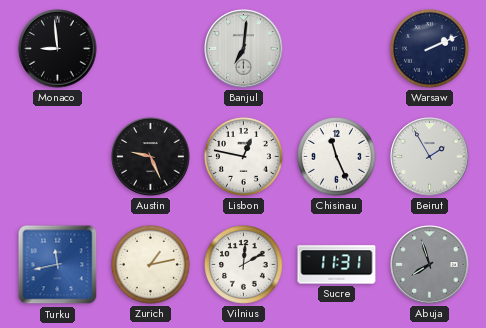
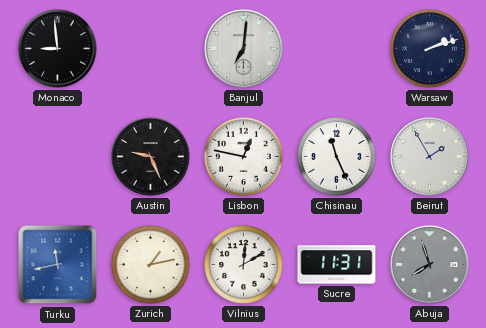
Warsaw: 2:11 -> 2:12
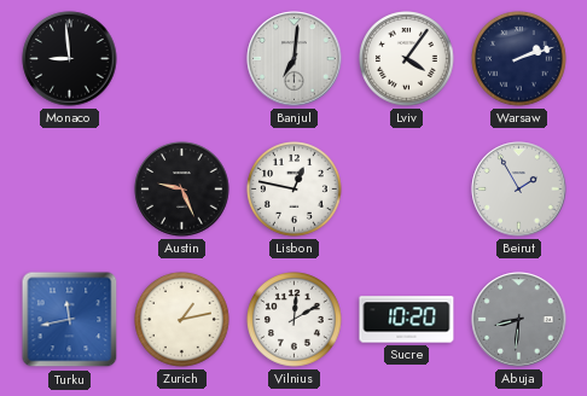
Lviv: none -> 4:06
Chisinau: 11:26 -> none
Sucre: 11:31 -> 10:20
Abuja: 7:57 -> 8:31
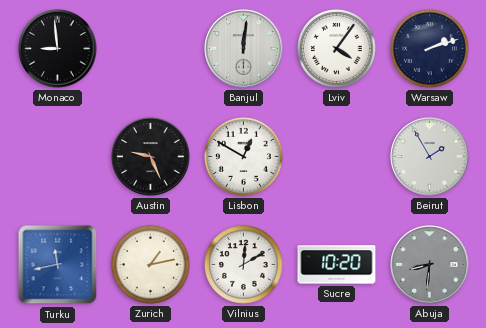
Banjul: 7:01 -> 12:01
Lisbon: 12:47 -> 12:50
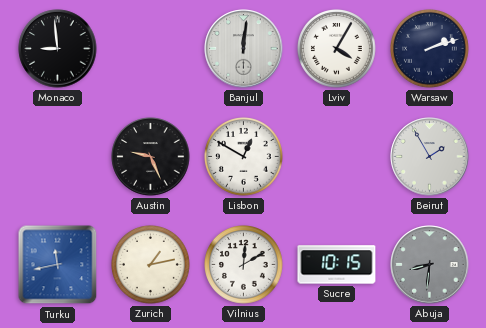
Lviv: 4:06 -> 4:05
Sucre: 10:20 -> 10:15
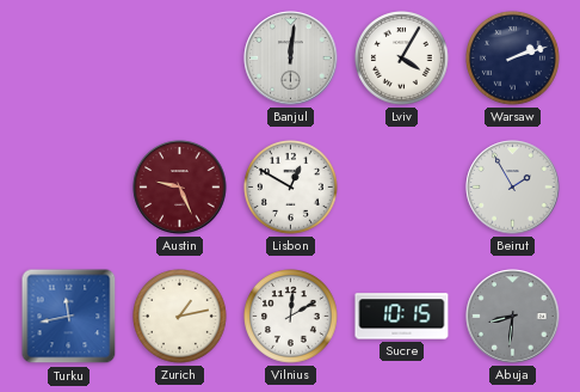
Monaco: 8:59 -> none
Austin dial: black -> burgundy
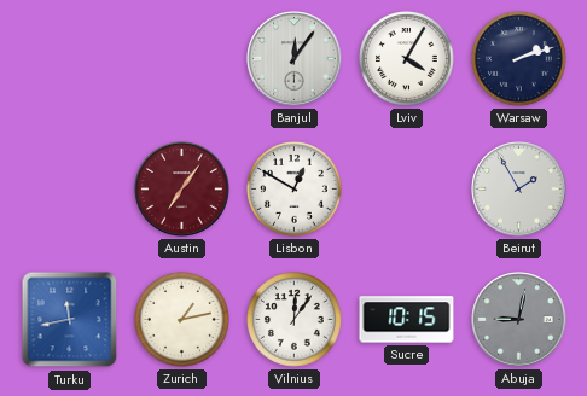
Banjul: 12:01 -> 12:06
Austin: 9:26 -> 7:06
Vilnius: 12:10 -> 12:06
Abuja: 8:31 -> 9:02
